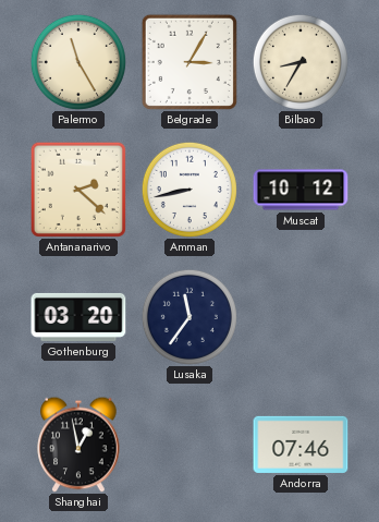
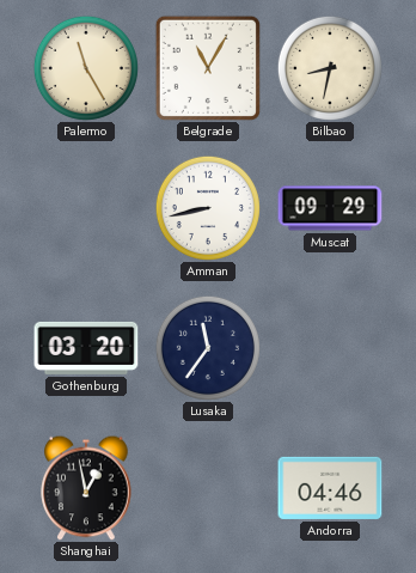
Belgrade: 3:05 -> 11:05
Bilbao: 8:35 -> 8:32
Antananarivo: 2:22 -> none
Muscat: 10:12 -> 09:29
Andorra: 07:46 -> 04:46
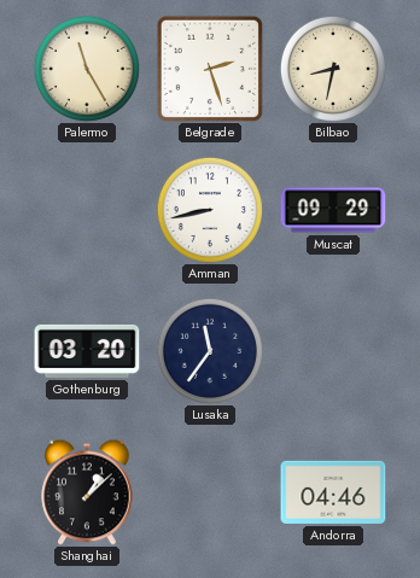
Belgrade: 11:05 -> 2:27
Shanghai: 12:58 -> 1:08
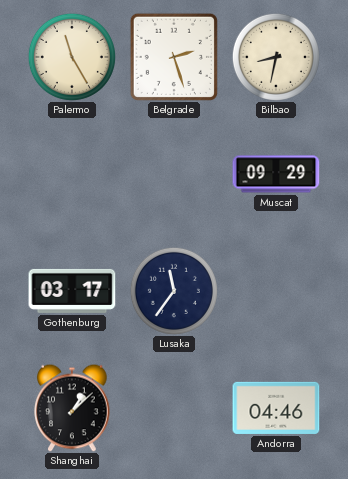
Amman: 8:43 -> none
Gothenburg: 03:20 -> 03:17
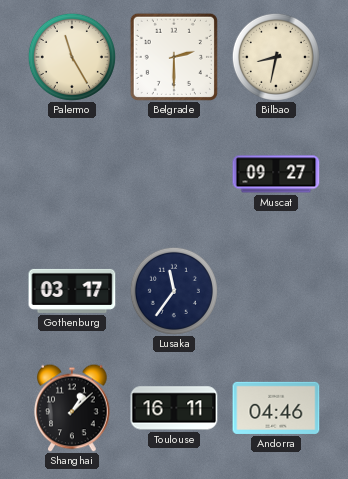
Belgrade: 2:27 -> 2:30
Muscat: 09:29 -> 09:27
Toulouse: none -> 16:11
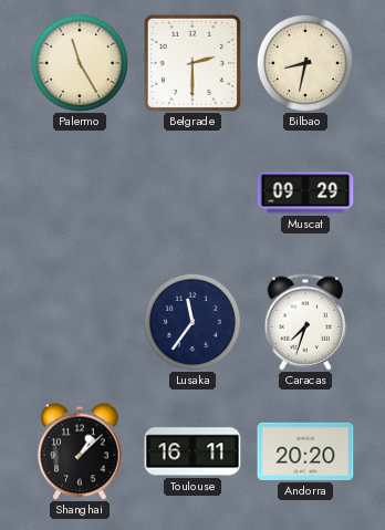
Muscat: 09:27 -> 09:29
Gothenburg: 03:17 -> none
Caracas: none -> 7:33
Andorra: 04:46 -> 20:20
